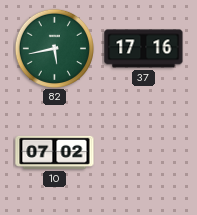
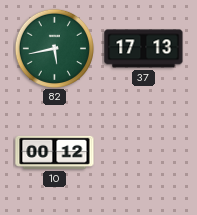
37: 17:16 -> 17:13
10: 07:02 -> 00:12
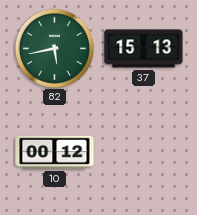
37: 17:13 -> 15:13
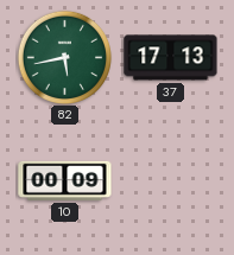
37: 15:13 -> 17:13
10: 00:12 -> 00:09
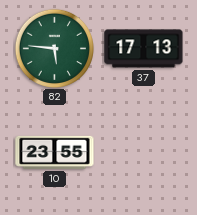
82: 5:43 -> 5:46
10: 00:09 -> 23:55
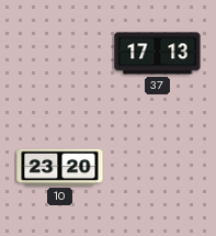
82: 5:46 -> none
10: 23:55 -> 23:20
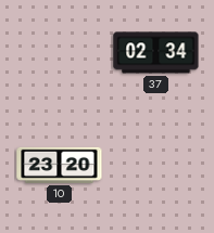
37: 17:13 -> 02:34
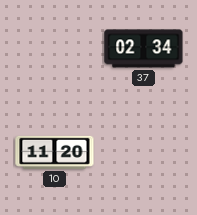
10: 23:20 -> 11:20
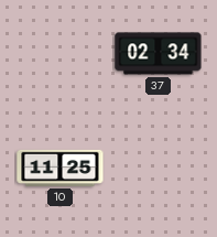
10: 11:20 -> 11:25
